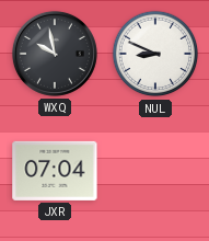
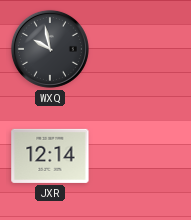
NUL: 8:49 -> none
JXR: 07:04 -> 12:14
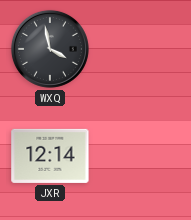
WXQ: 9:58 -> 3:58
